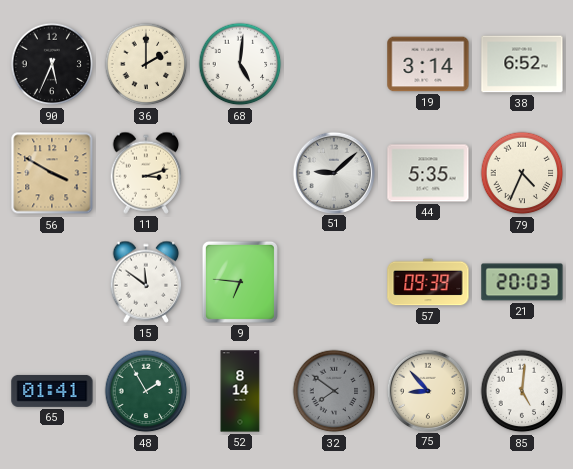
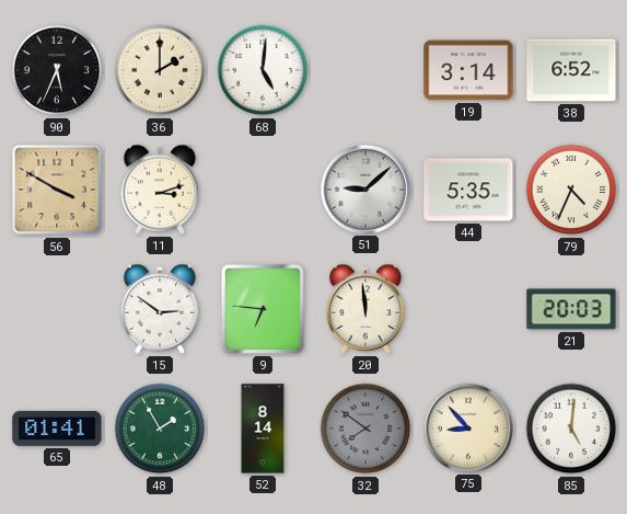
15: 11:51 -> 2:51
20: none -> 11:59
57: 09:39 -> none
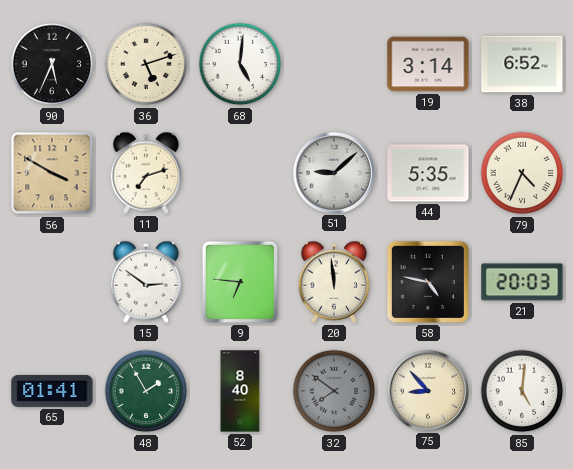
36: 2:00 -> 5:12
11: 3:12 -> 7:12
58: none -> 4:47
52: 8:14 -> 8:40
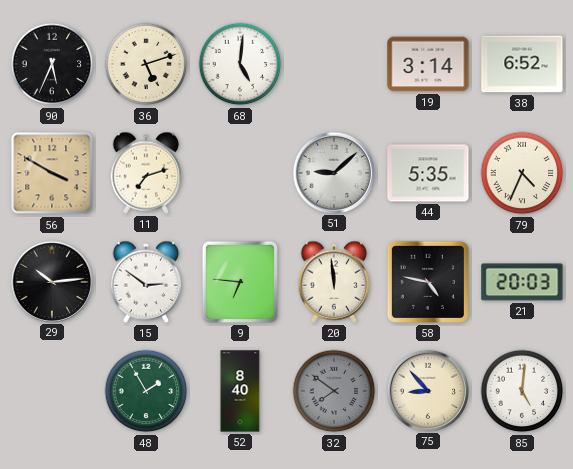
29: none -> 10:14
65: 01:41 -> none
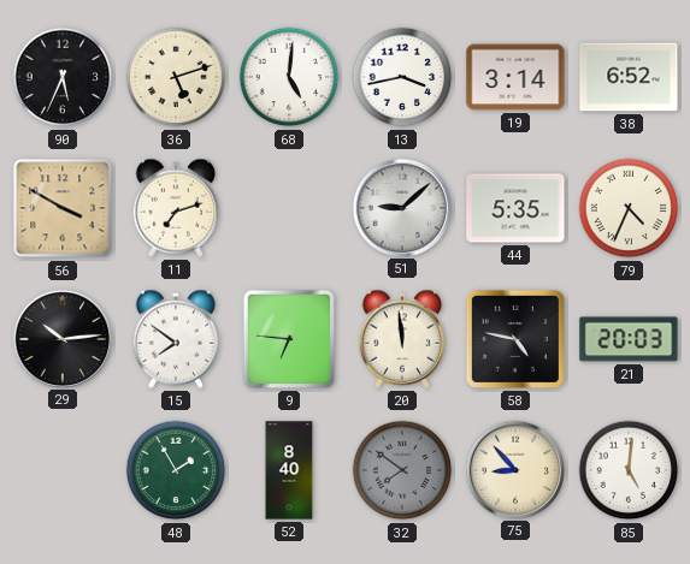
13: none -> 3:43
15: 2:51 -> 7:51
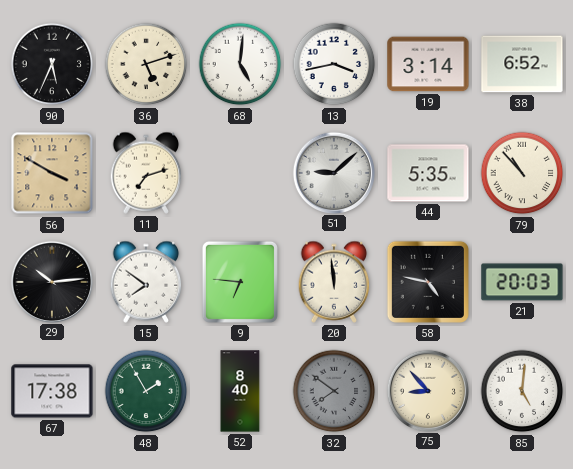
79: 4:34 -> 10:53
67: none -> 17:38
